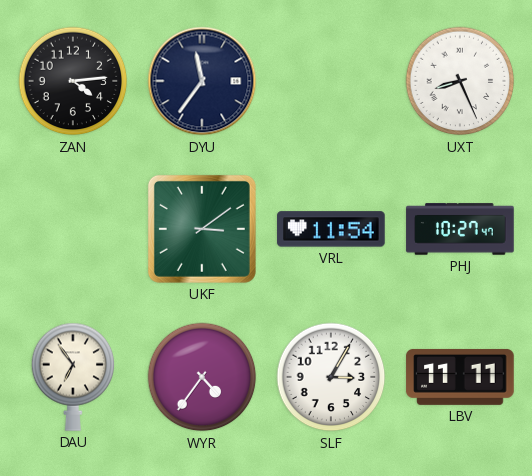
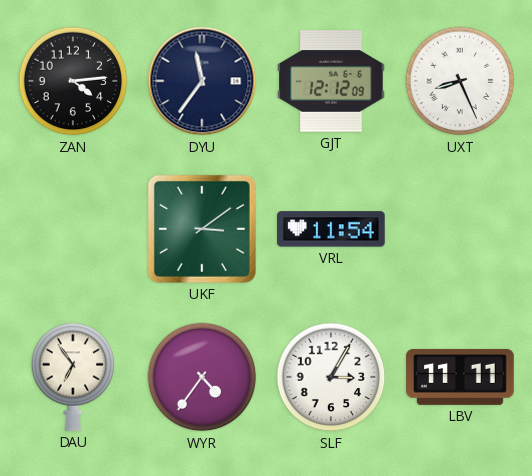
GJT: none -> 12:12
PHJ: 10:27 -> none
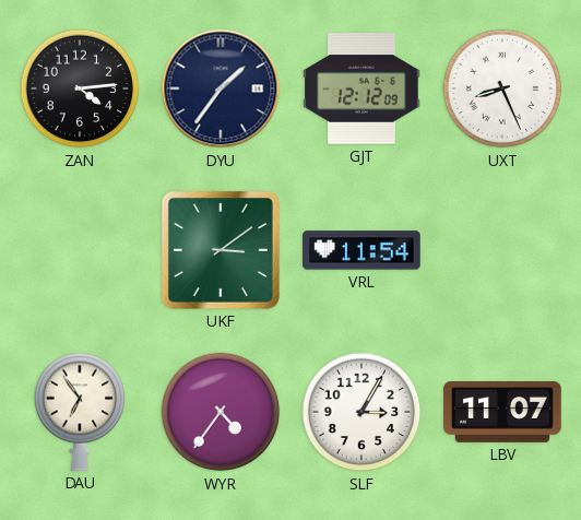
DYU: 11:36 -> 1:36
LBV: 11:11 -> 11:07
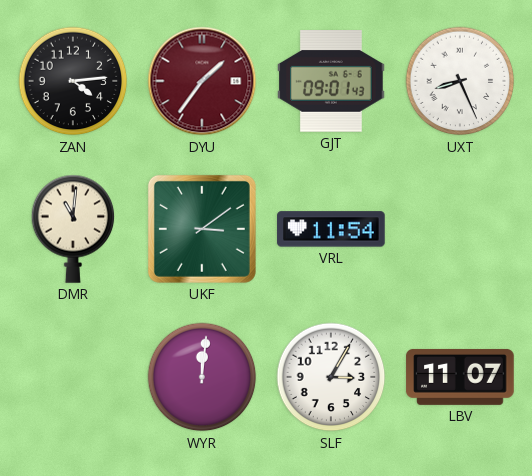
DYU dial: navy -> burgundy
GJT: 12:12 -> 09:01
DMR: none -> 11:01
DAU: 6:54 -> none
WYR: 4:36 -> 12:01
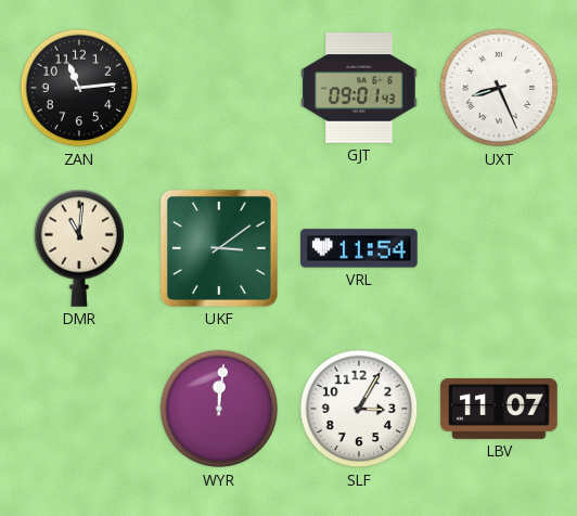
ZAN: 4:14 -> 11:14
DYU: 1:36 -> none
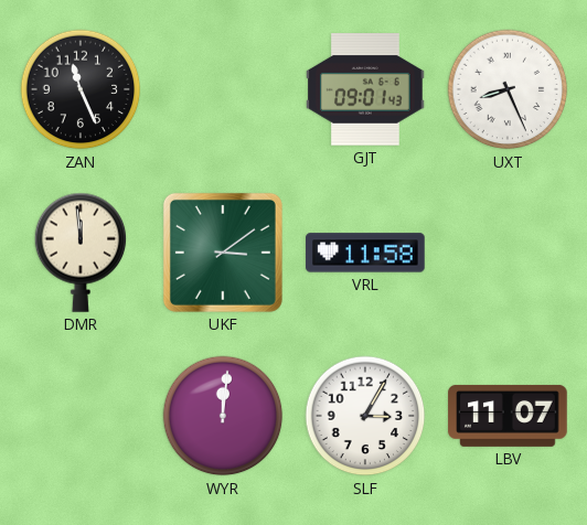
ZAN: 11:14 -> 11:26
DMR: 11:01 -> 11:59
VRL: 11:54 -> 11:58
